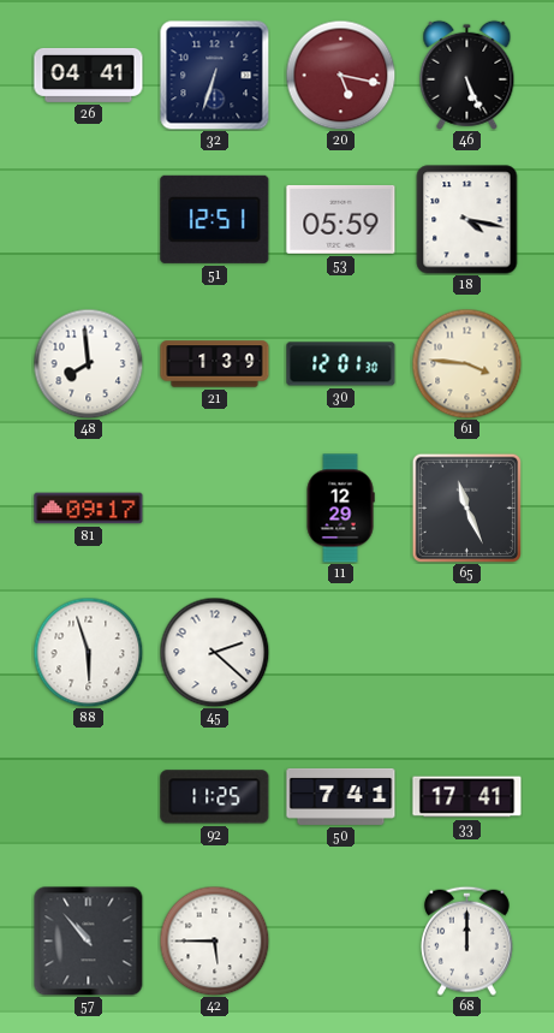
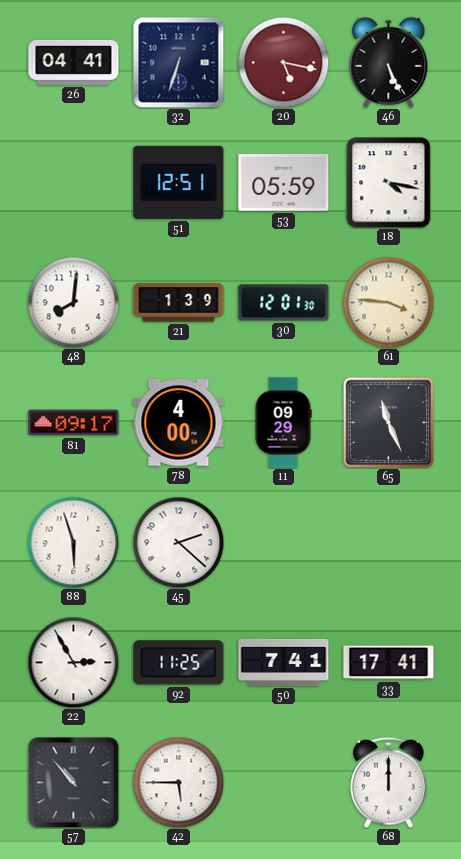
48: 7:59 -> 8:01
78: none -> 4:00
11: 12:29 -> 09:29
22: none -> 2:55
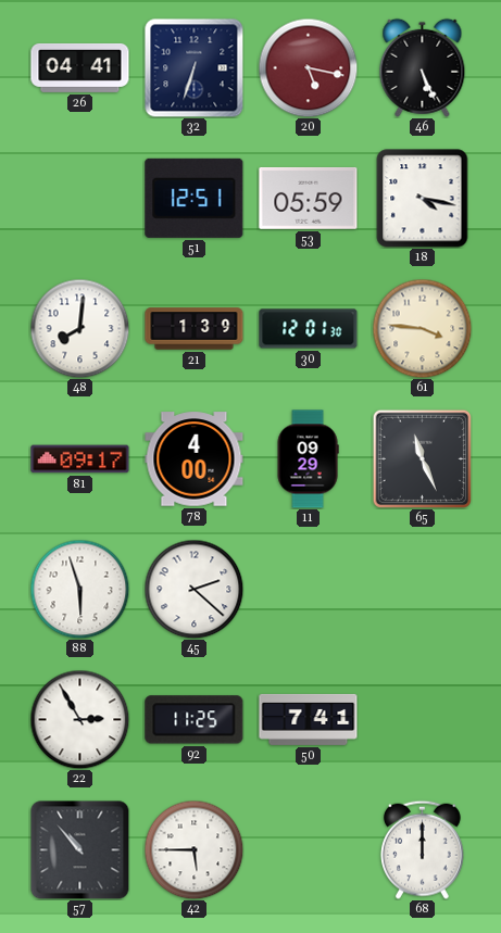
33: 17:41 -> none
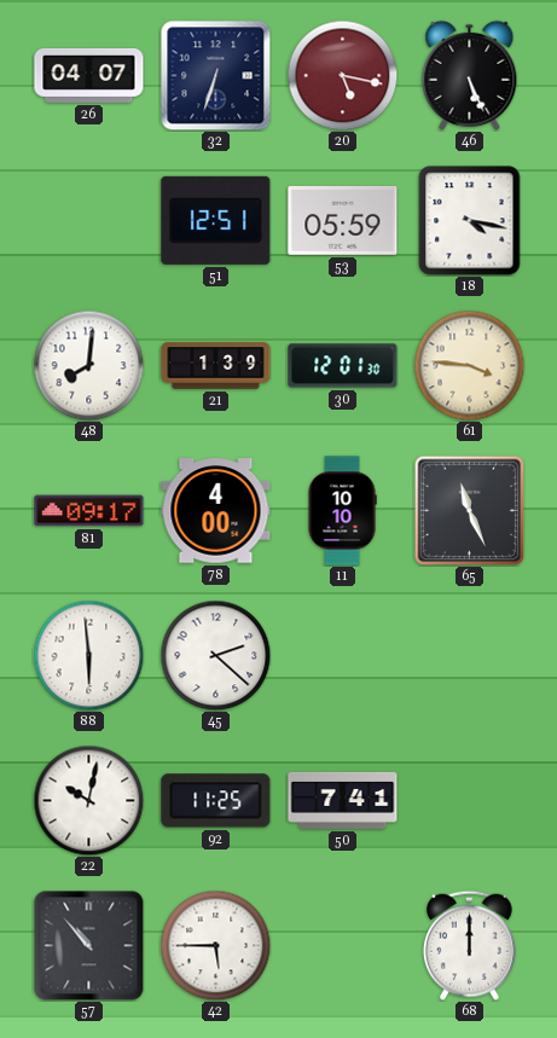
26: 04:41 -> 04:07
11: 09:29 -> 10:10
88: 5:57 -> 5:59
22: 2:55 -> 10:02
